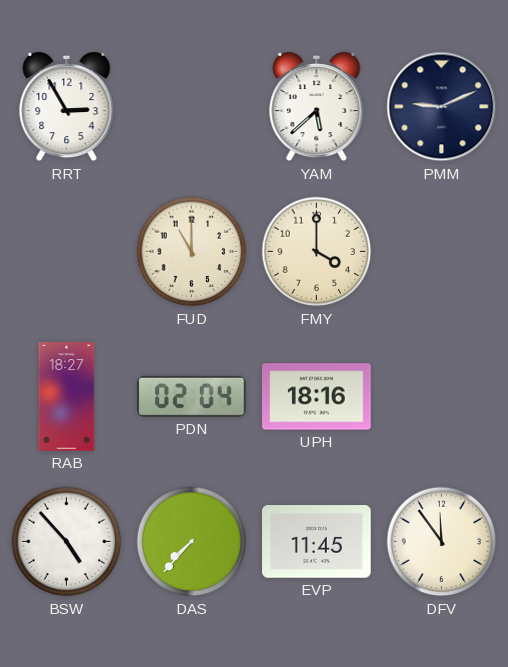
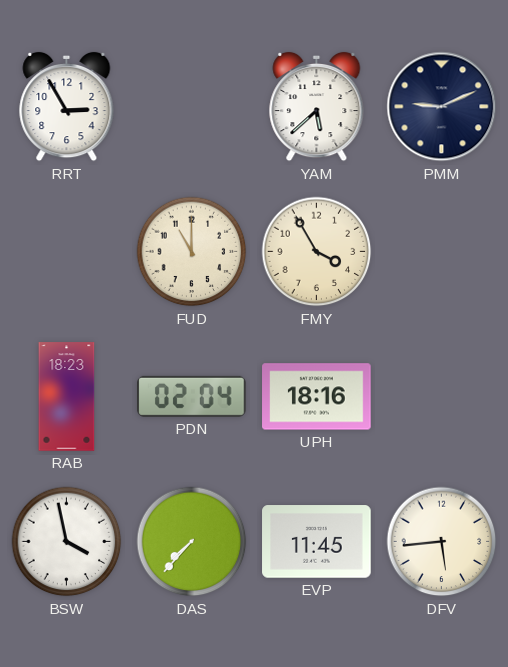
FMY: 4:00 -> 3:55
RAB: 18:27 -> 18:23
BSW: 4:53 -> 3:58
DFV: 11:54 -> 5:44
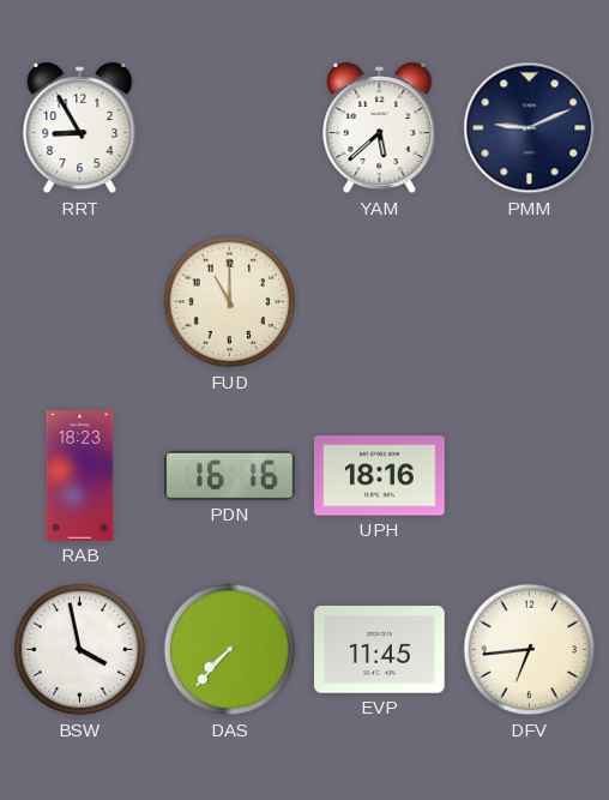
RRT: 2:55 -> 8:55
FMY: 3:55 -> none
PDN: 02:04 -> 16:16
DFV: 5:44 -> 6:44
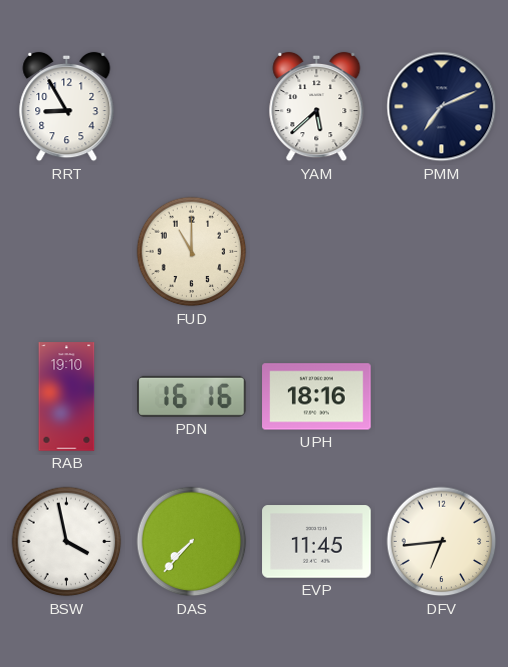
PMM: 9:11 -> 7:11
RAB: 18:23 -> 19:10
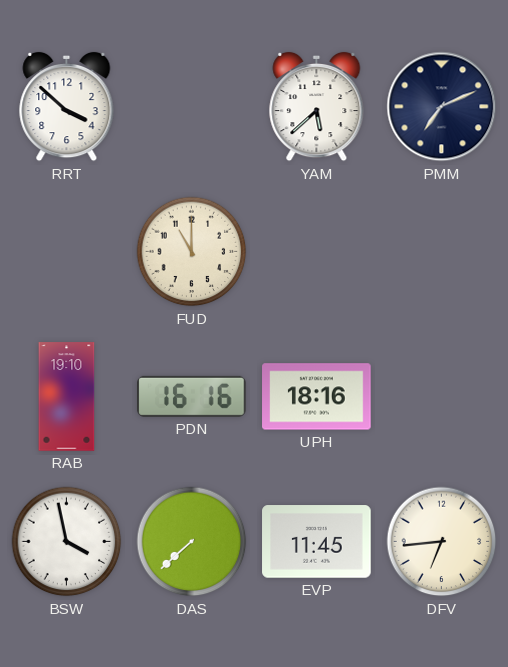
RRT: 8:55 -> 3:52
DAS: 7:37 -> 7:38
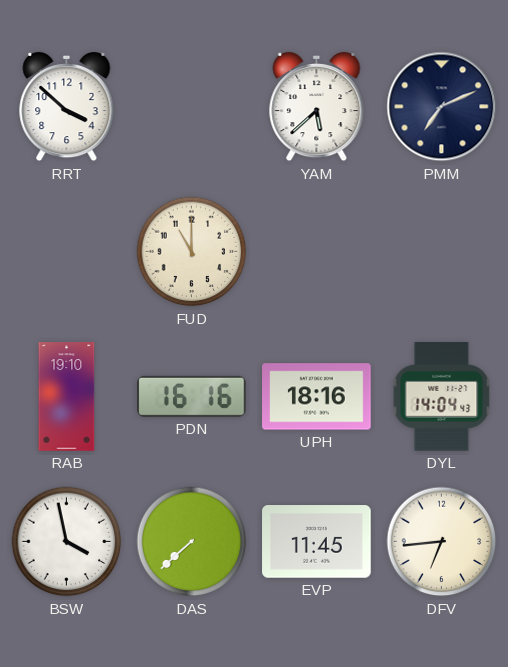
DYL: none -> 14:04
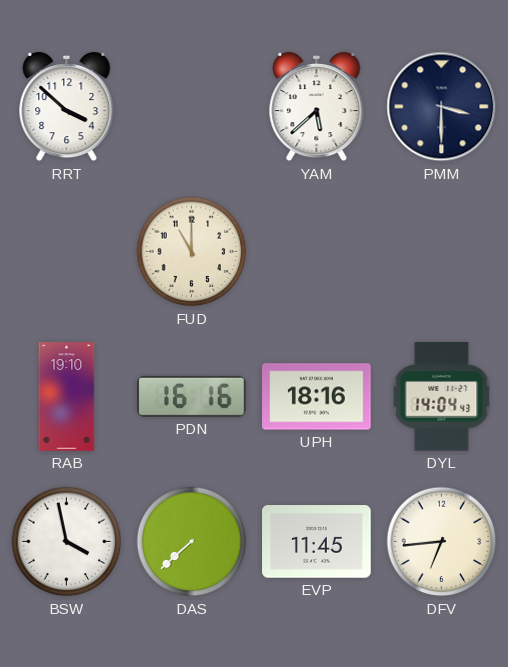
PMM: 7:11 -> 3:30
